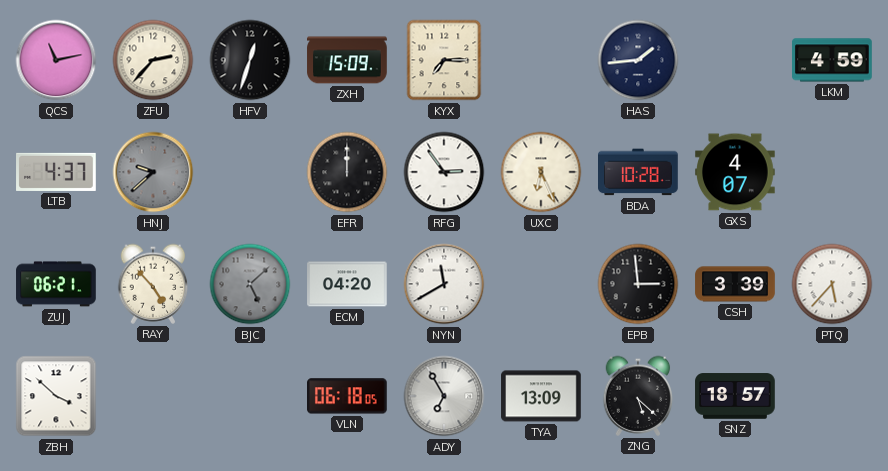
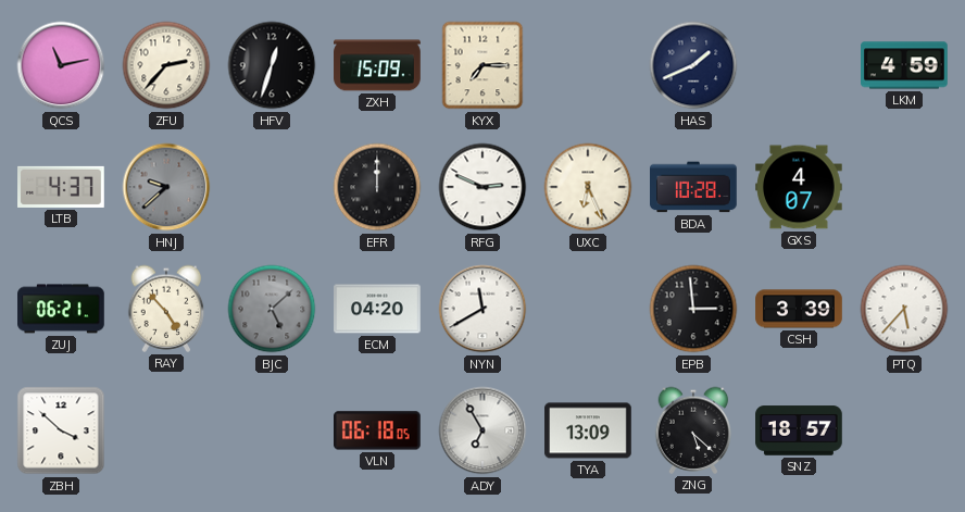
HAS: 1:44 -> 1:41
RFG: 2:54 -> 2:49
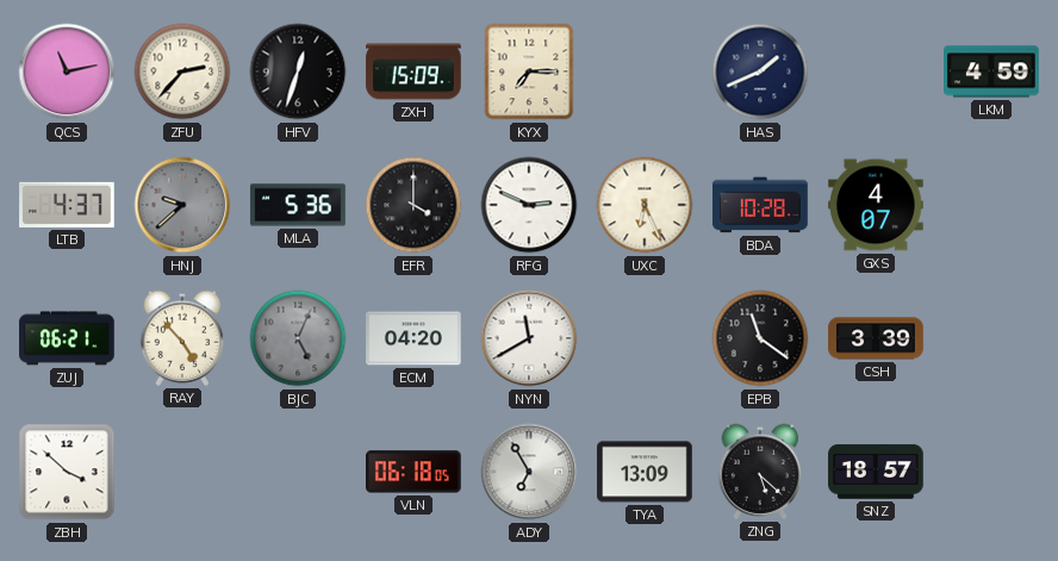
MLA: none -> 5:36
EFR: 12:00 -> 4:00
BJC: 5:08 -> 5:04
EPB: 2:59 -> 11:21
PTQ: 5:37 -> none
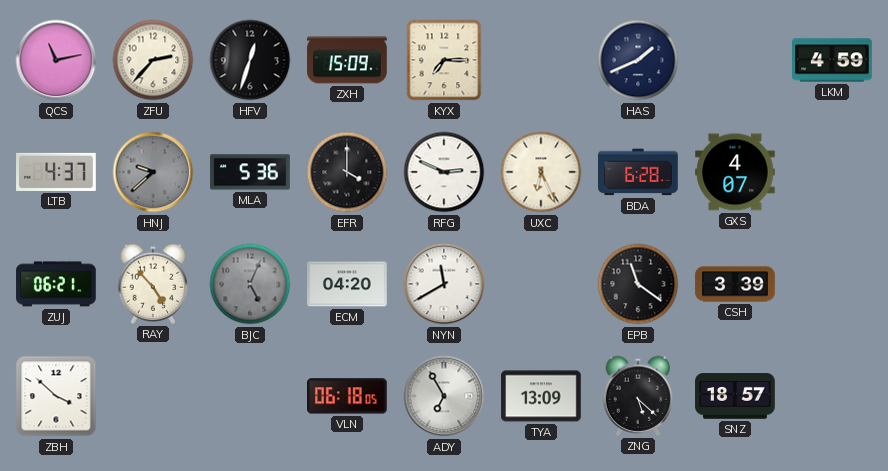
BDA: 10:28 -> 6:28
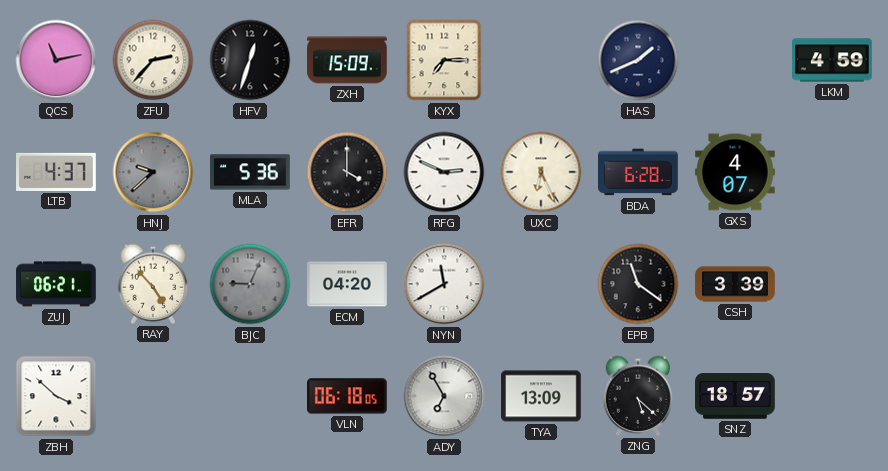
BJC: 5:04 -> 9:04
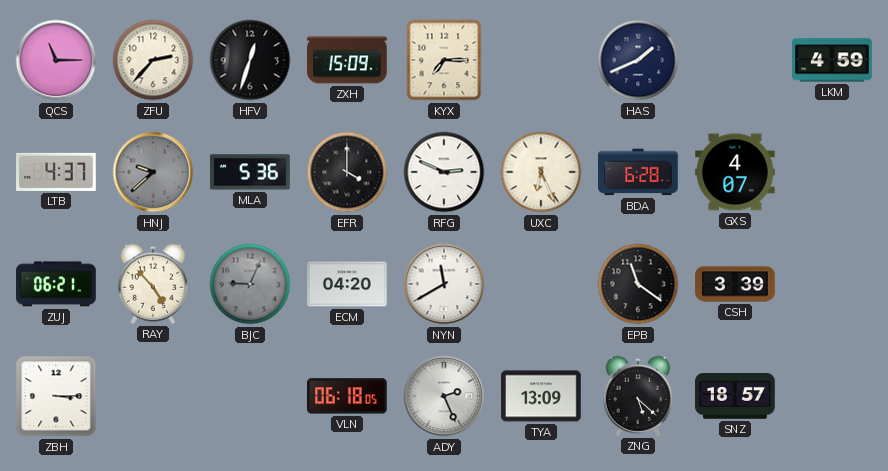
QCS: 11:13 -> 11:15
ZBH: 3:52 -> 3:15
ADY: 6:55 -> 2:26
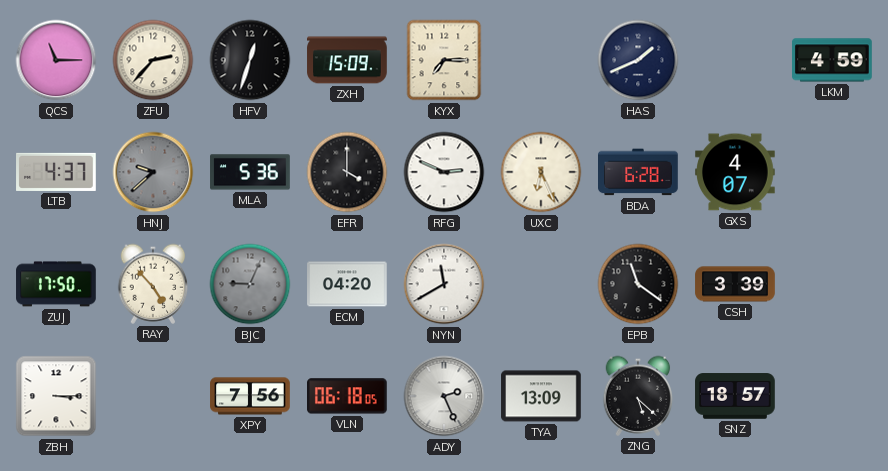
ZUJ: 06:21 -> 17:50
XPY: none -> 7:56
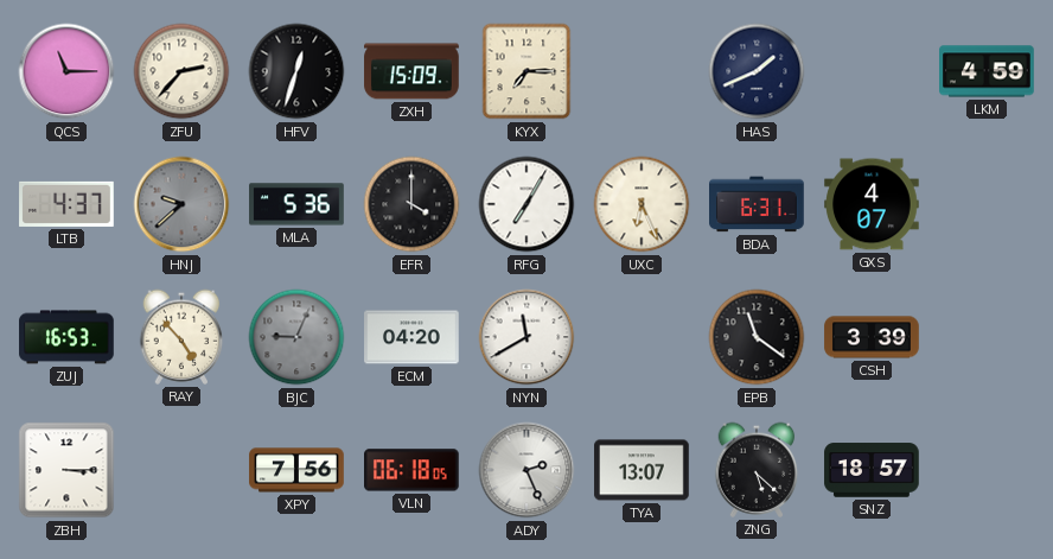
RFG: 2:49 -> 7:05
BDA: 6:28 -> 6:31
ZUJ: 17:50 -> 16:53
TYA: 13:09 -> 13:07
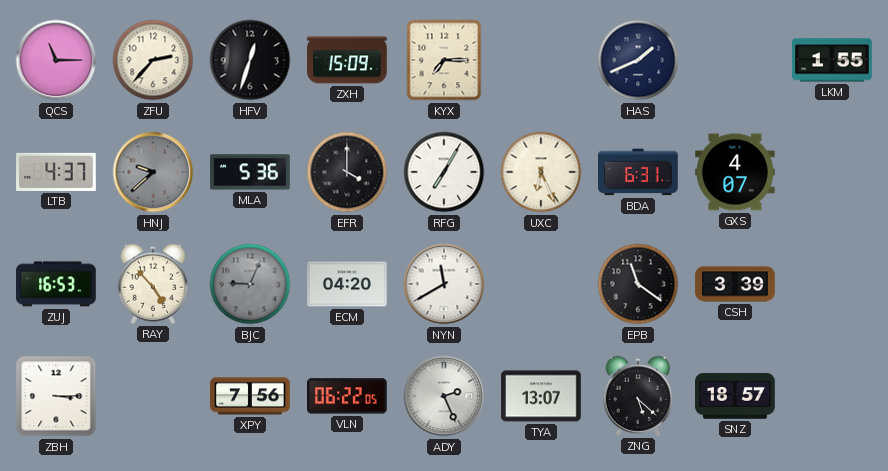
LKM: 4:59 -> 1:55
VLN: 06:18 -> 06:22
